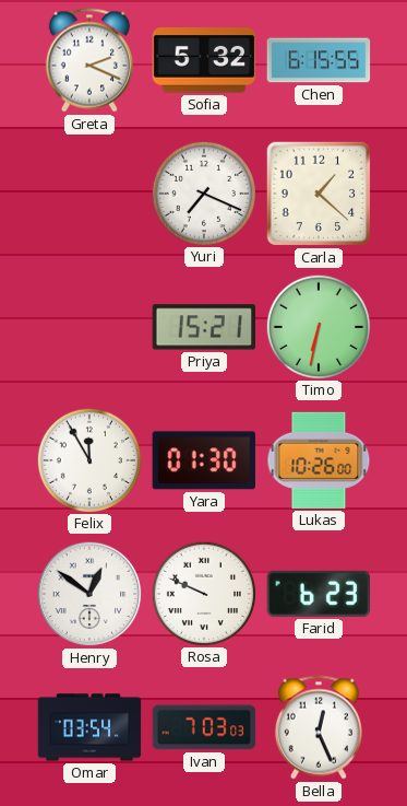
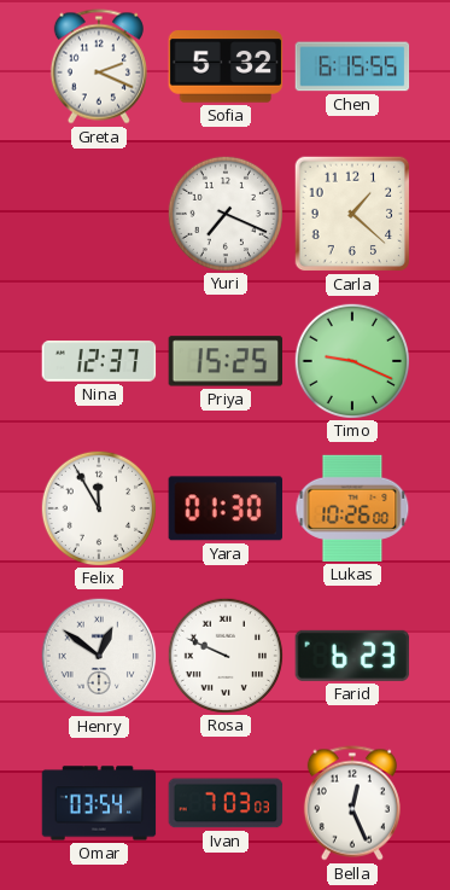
Nina: none -> 12:37
Priya: 15:21 -> 15:25
Timo: 6:32 -> 9:19
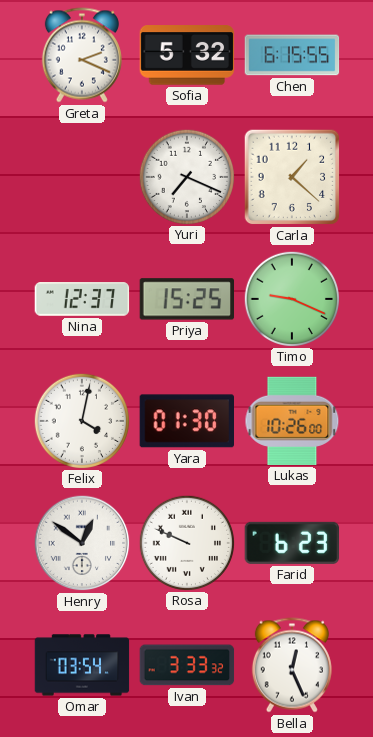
Felix: 11:55 -> 4:02
Ivan: 7:03 -> 3:33
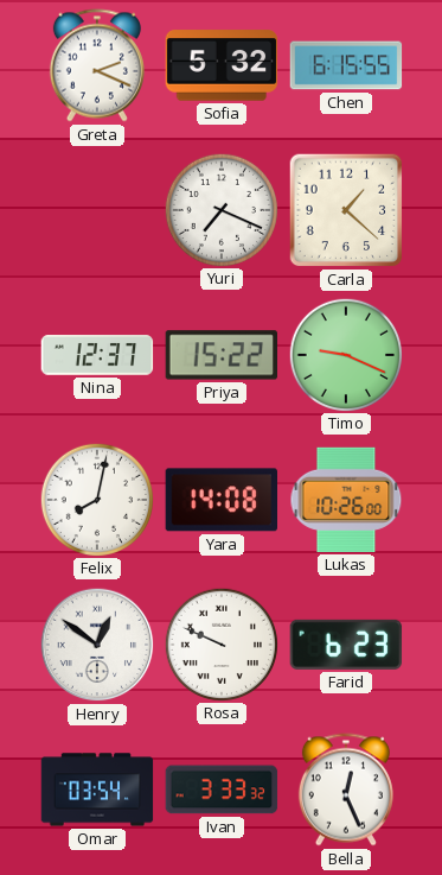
Priya: 15:25 -> 15:22
Felix: 4:02 -> 8:02
Yara: 01:30 -> 14:08
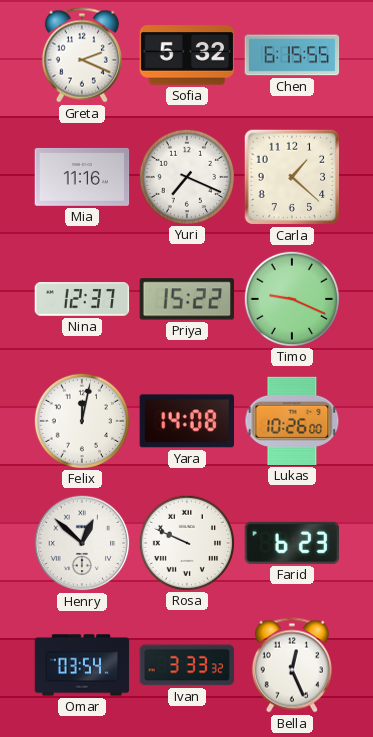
Mia: none -> 11:16
Felix: 8:02 -> 12:02
Henry: 12:51 -> 12:52
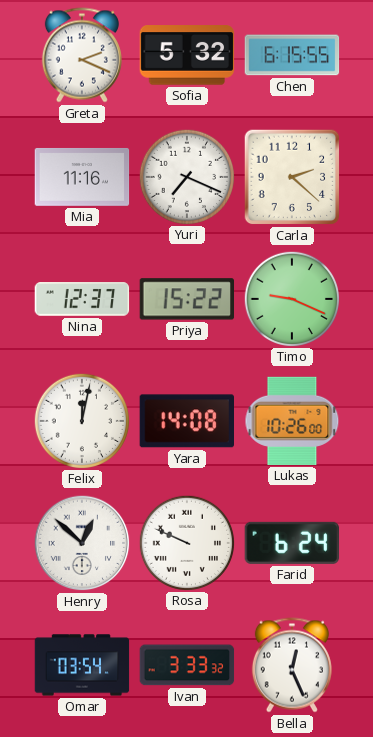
Carla: 1:22 -> 2:22
Farid: 6:23 -> 6:24
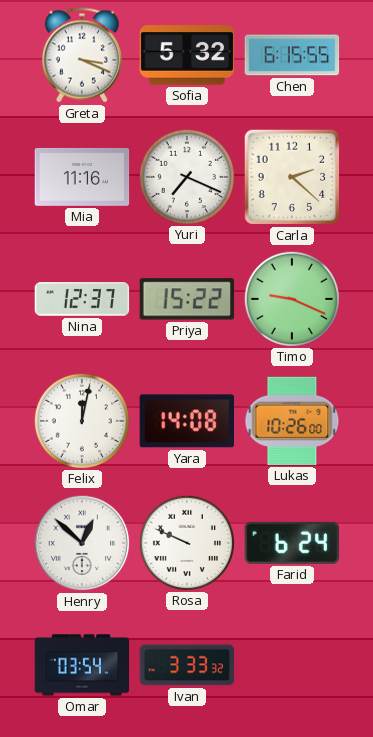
Greta: 2:19 -> 3:19
Bella: 12:26 -> none
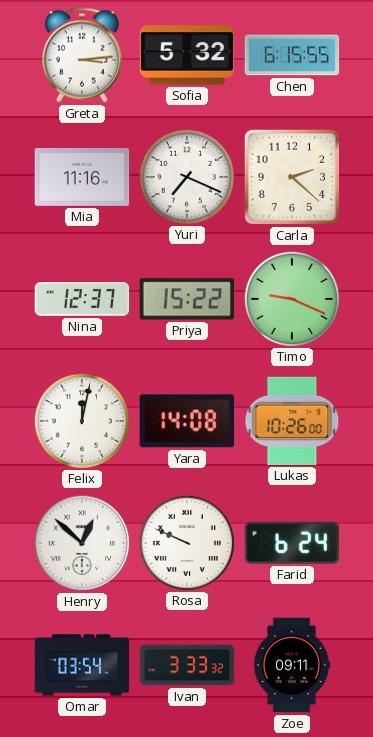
Greta: 3:19 -> 3:14
Zoe: none -> 09:11
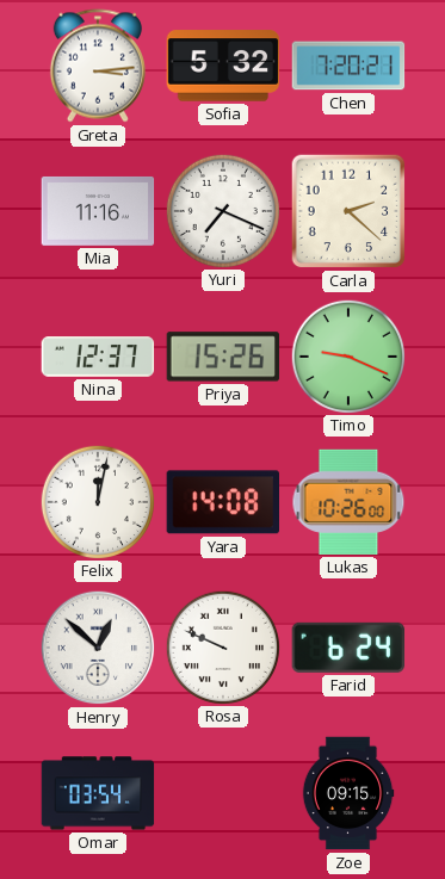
Chen: 6:15 -> 7:20
Priya: 15:22 -> 15:26
Ivan: 3:33 -> none
Zoe: 09:11 -> 09:15
